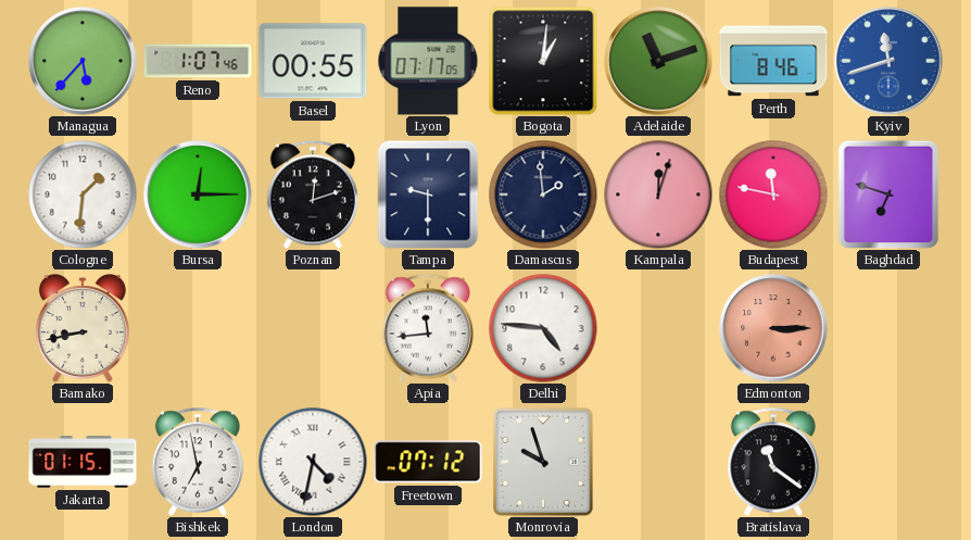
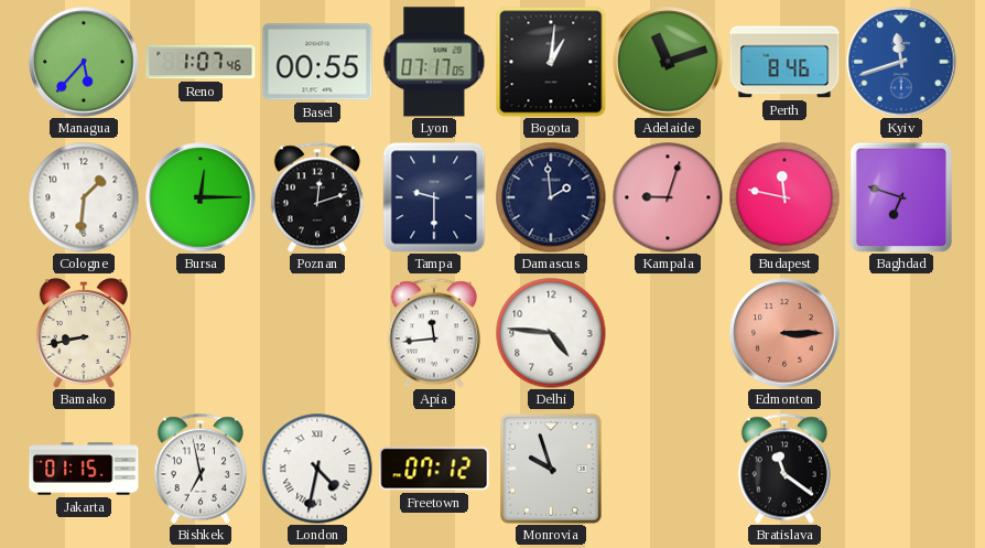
Kampala: 12:03 -> 9:03
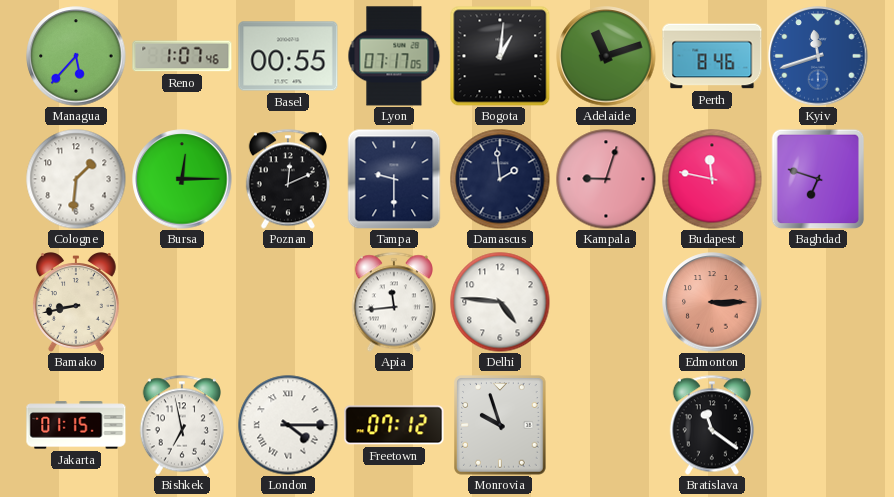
Poznan: 12:12 -> 12:11
London: 4:32 -> 4:15
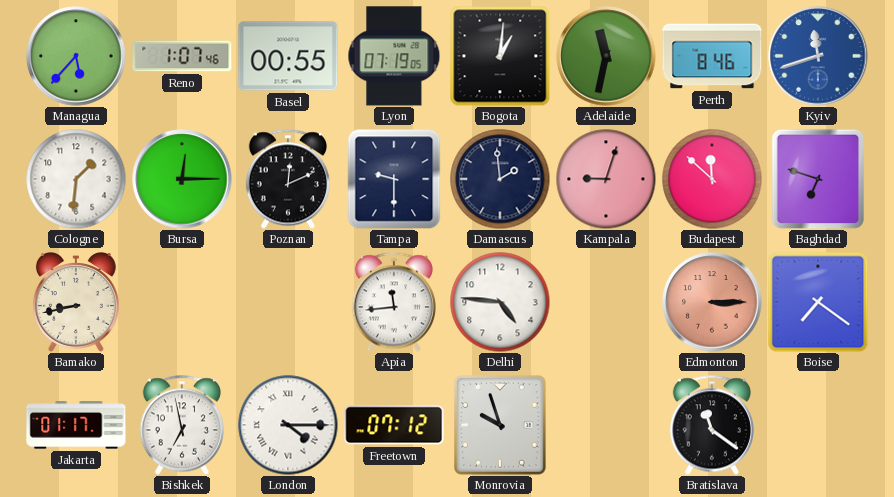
Lyon: 07:17 -> 07:19
Adelaide: 11:12 -> 11:32
Budapest: 11:47 -> 11:52
Boise: none -> 7:21
Jakarta: 01:15 -> 01:17
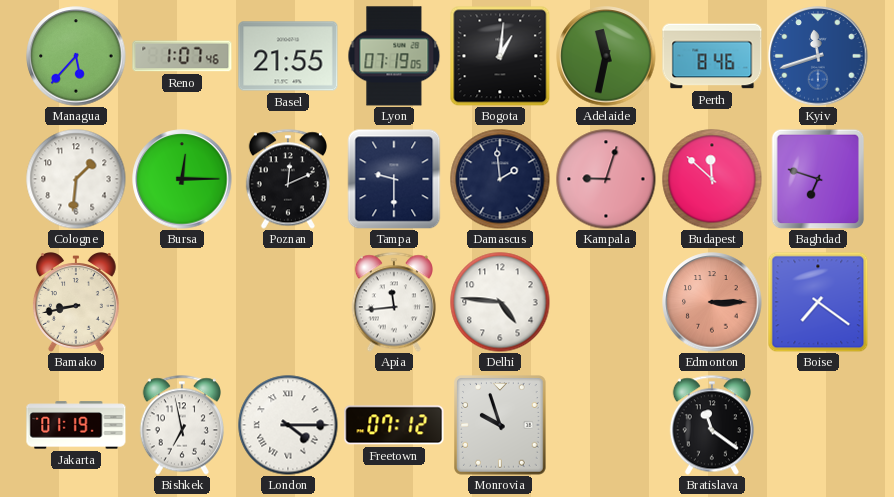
Basel: 00:55 -> 21:55
Jakarta: 01:17 -> 01:19
